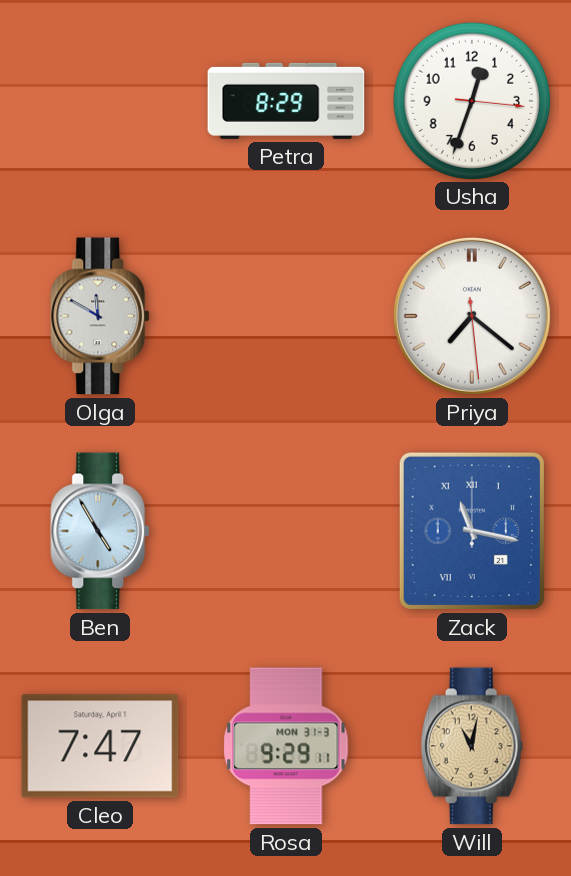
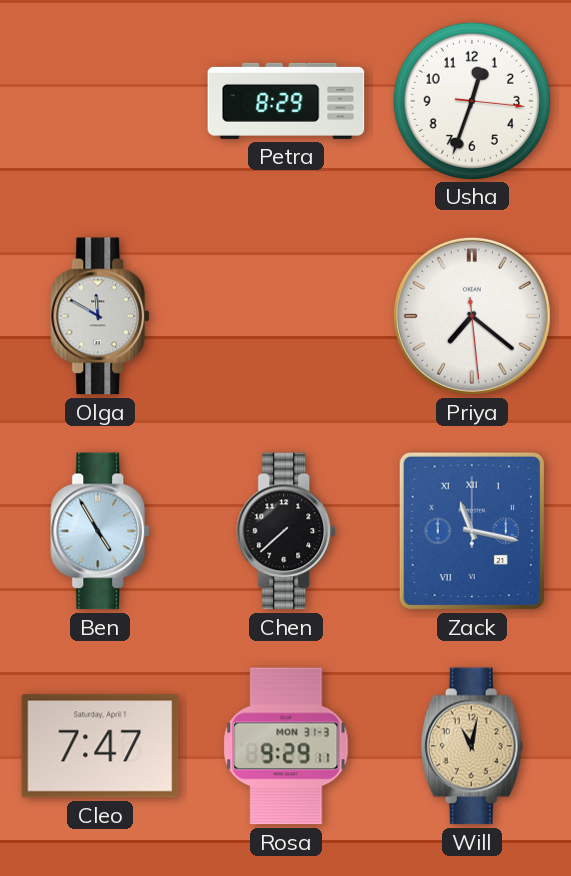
Chen: none -> 7:38
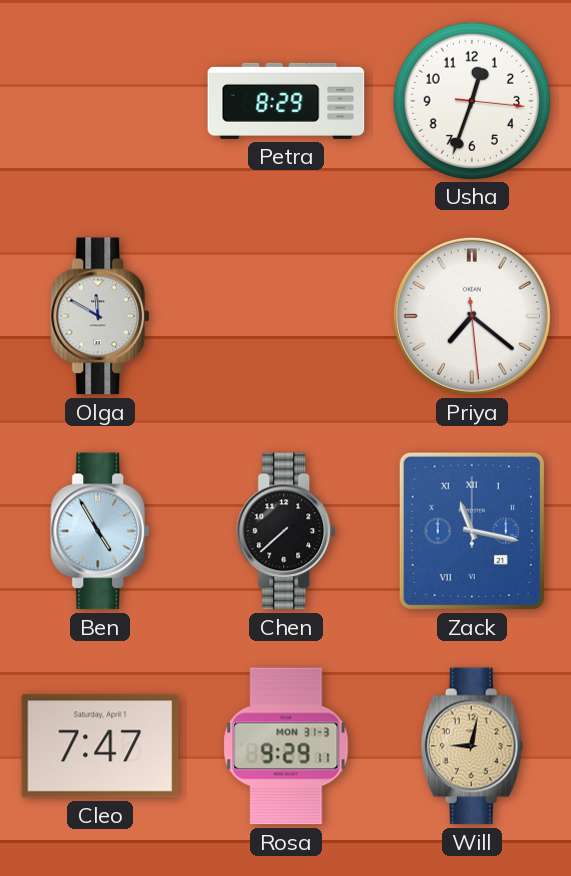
Will: 11:02 -> 9:02
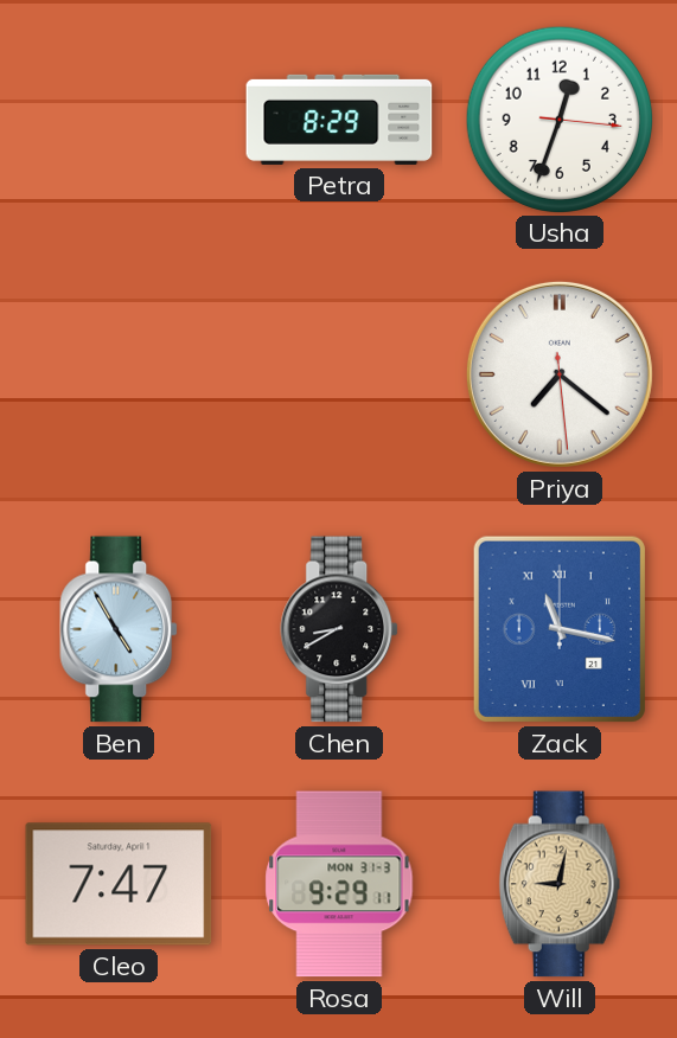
Olga: 11:50 -> none
Chen: 7:38 -> 8:40
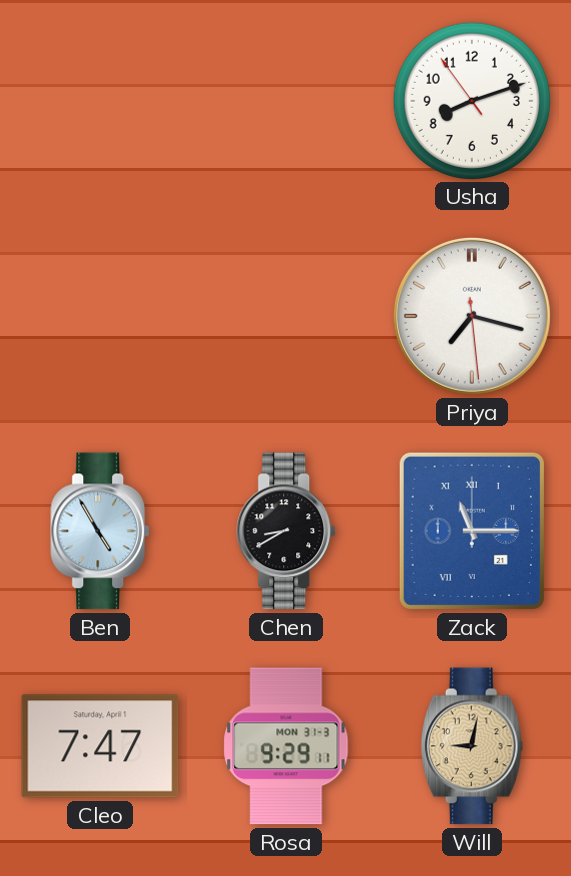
Petra: 8:29 -> none
Usha: 12:33 -> 8:11
Priya: 7:21 -> 7:17
Zack: 11:17 -> 11:15
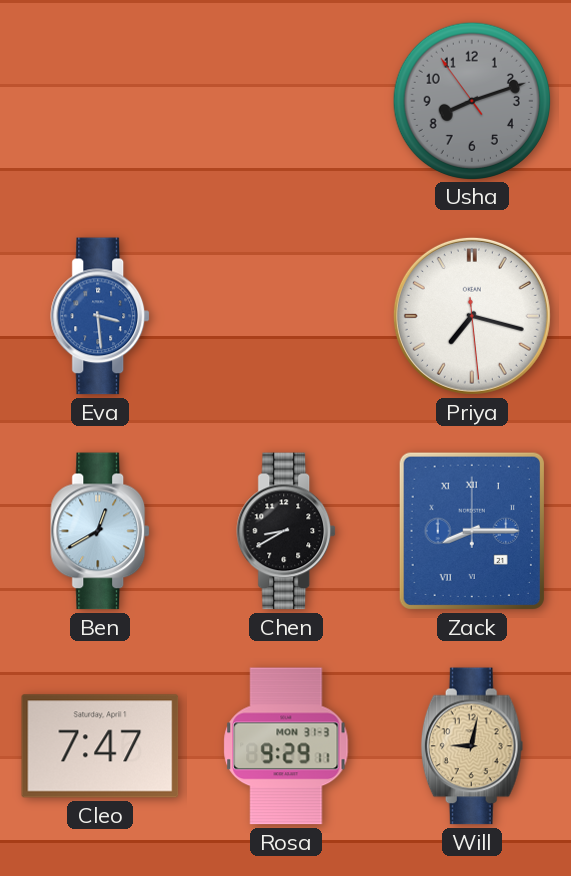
Usha dial: white -> grey
Eva: none -> 3:29
Ben: 4:55 -> 12:40
Zack: 11:15 -> 8:15
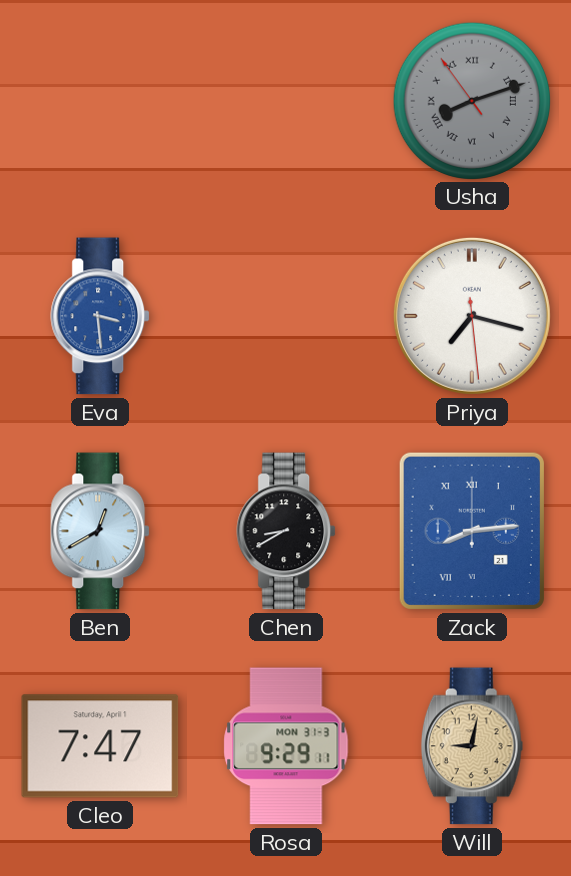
Usha numerals: Arabic -> Roman
Zack: 8:15 -> 8:14
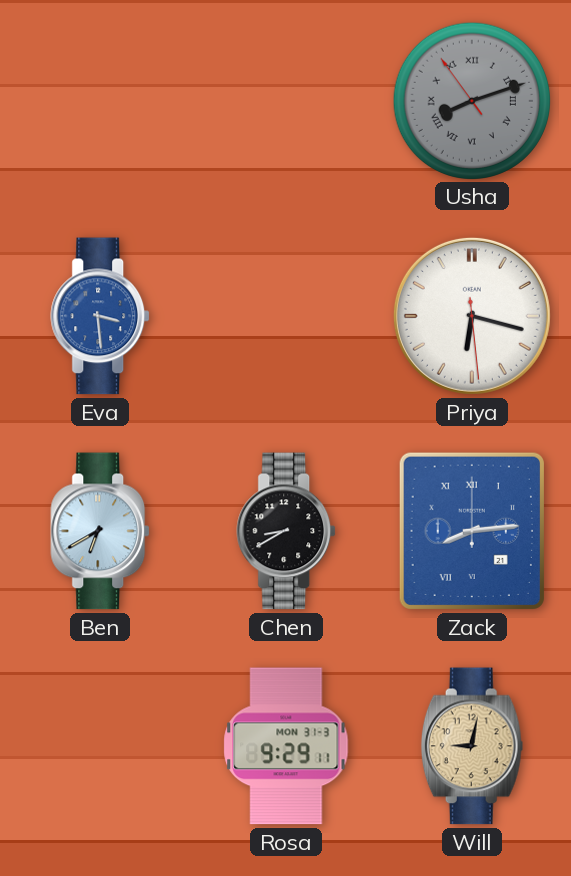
Priya: 7:17 -> 6:17
Ben: 12:40 -> 6:40
Cleo: 7:47 -> none
